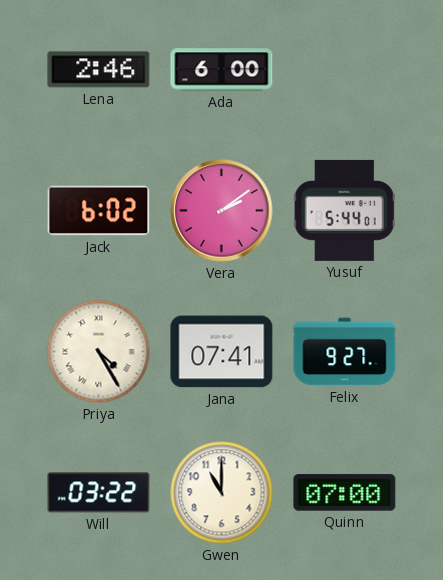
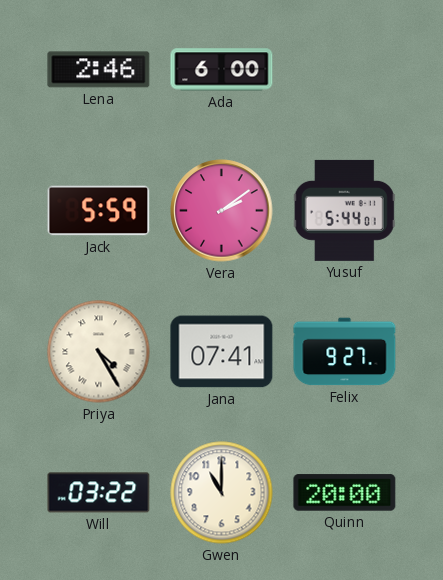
Jack: 6:02 -> 5:59
Quinn: 07:00 -> 20:00
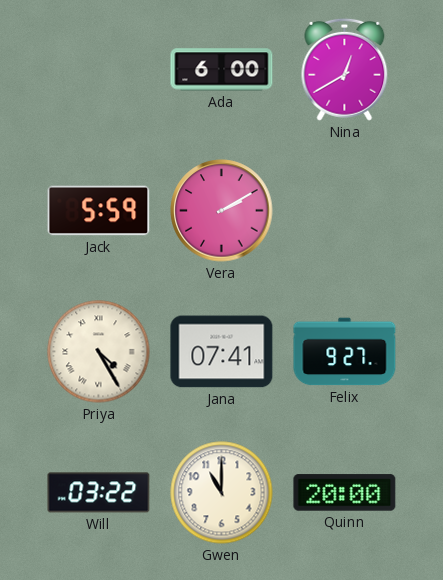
Lena: 2:46 -> none
Nina: none -> 12:40
Vera: 2:09 -> 2:10
Yusuf: 5:44 -> none
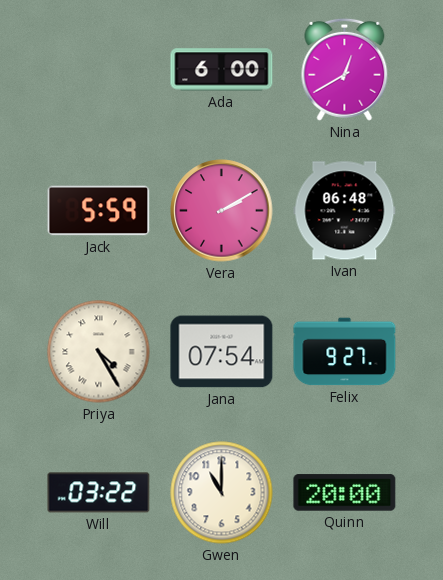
Ivan: none -> 06:48
Jana: 07:41 -> 07:54
